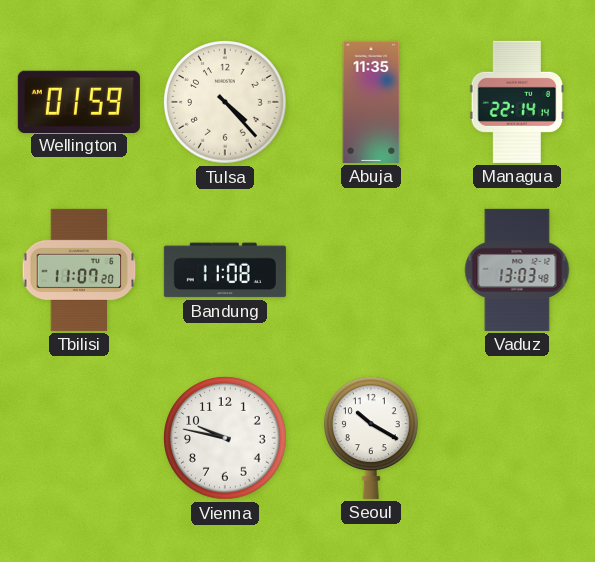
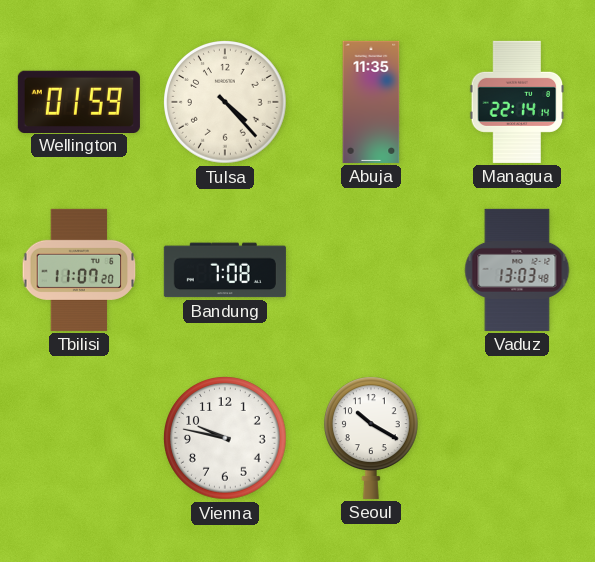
Bandung: 11:08 -> 7:08
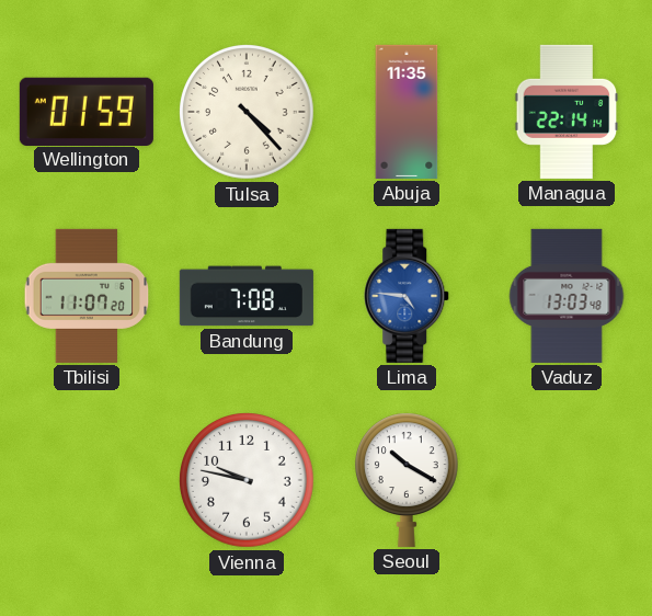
Lima: none -> 4:46
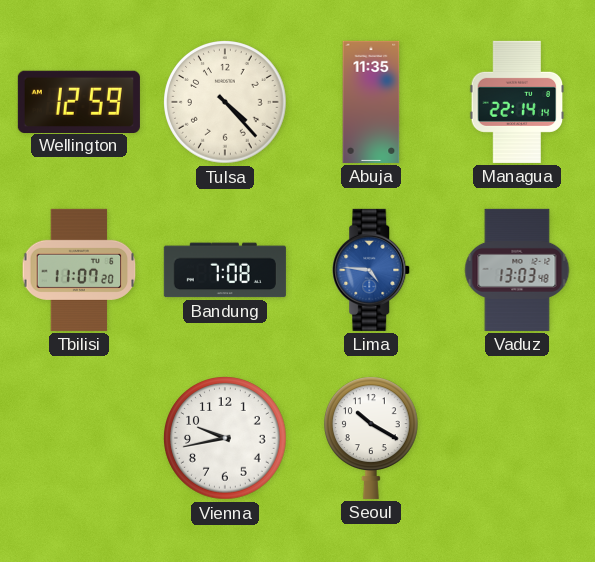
Wellington: 01:59 -> 12:59
Vienna: 9:47 -> 9:43
